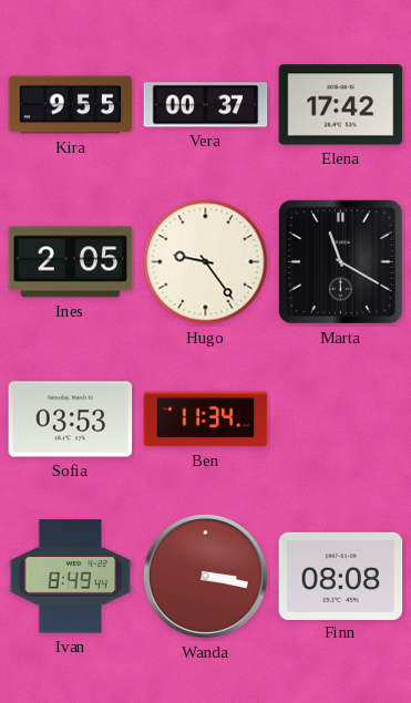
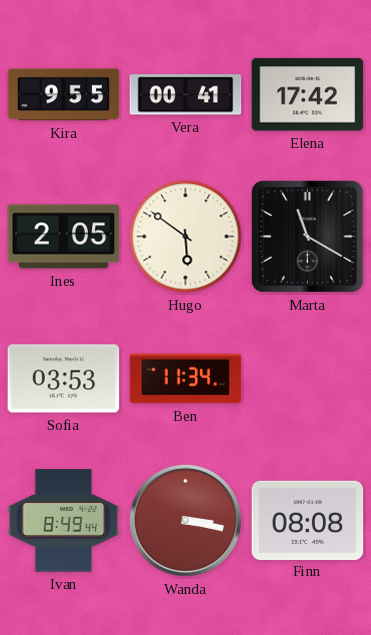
Vera: 00:37 -> 00:41
Hugo: 9:24 -> 5:51
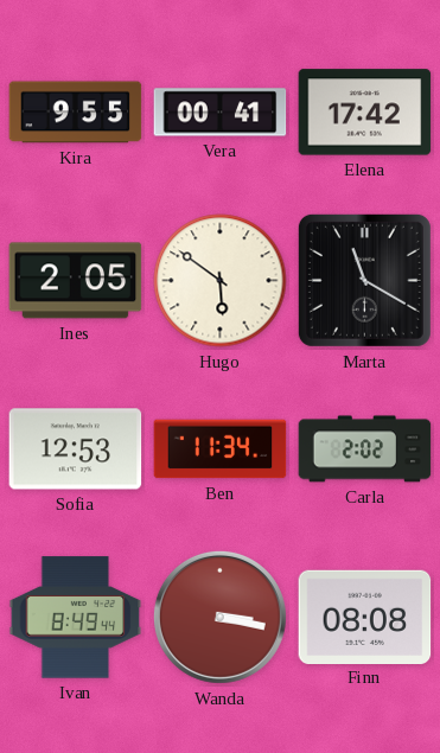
Sofia: 03:53 -> 12:53
Carla: none -> 2:02
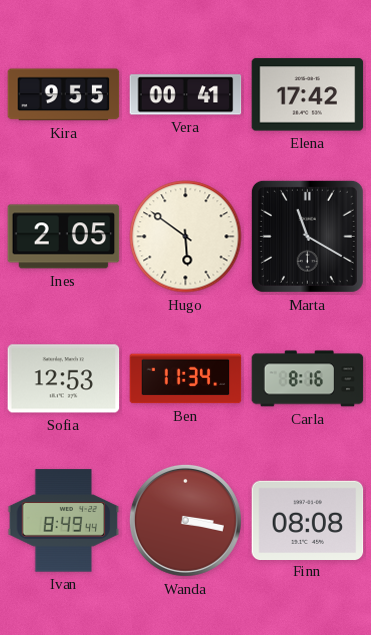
Carla: 2:02 -> 8:16
